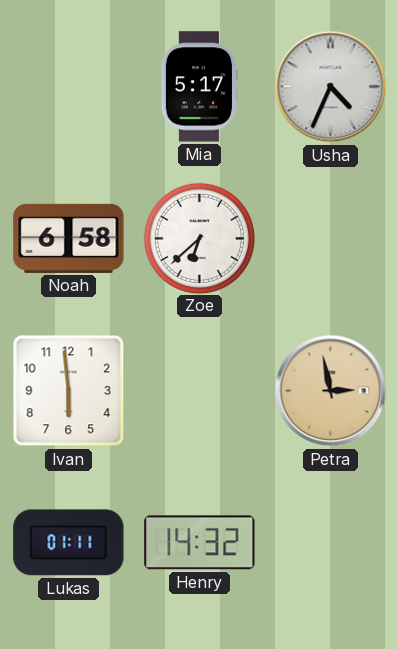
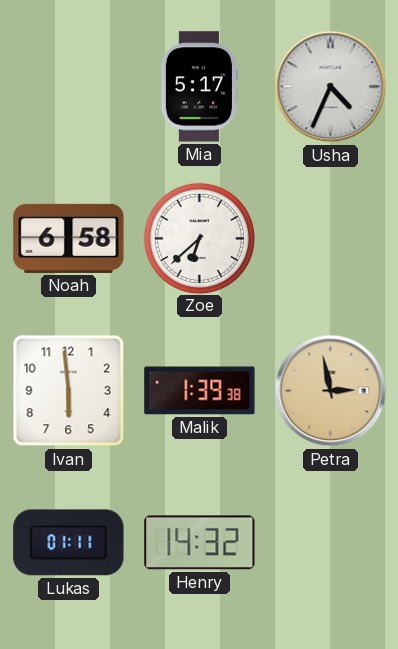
Malik: none -> 1:39
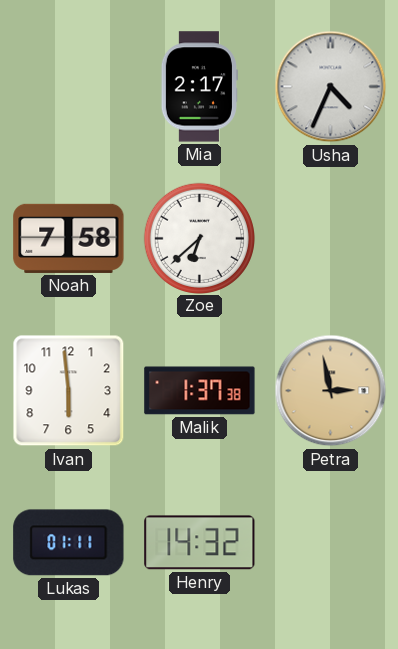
Mia: 5:17 -> 2:17
Noah: 6:58 -> 7:58
Malik: 1:39 -> 1:37
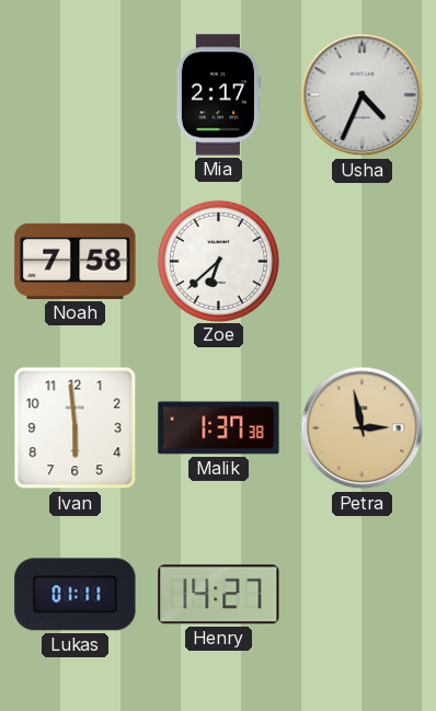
Henry: 14:32 -> 14:27
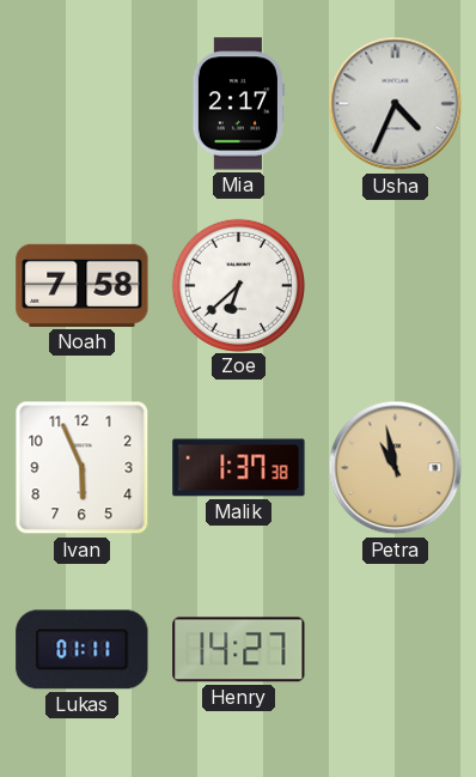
Ivan: 5:59 -> 5:56
Petra: 2:58 -> 10:58
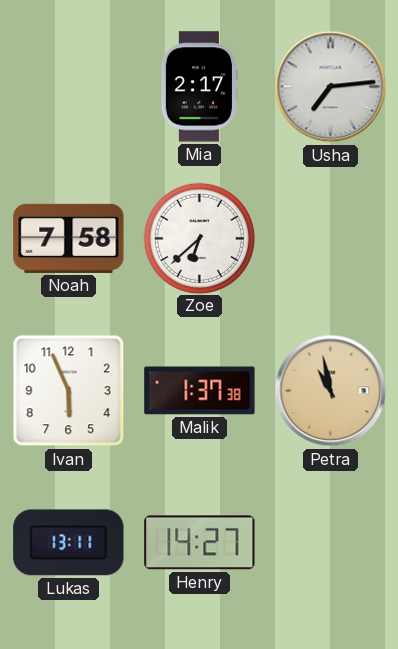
Usha: 4:34 -> 7:14
Lukas: 01:11 -> 13:11
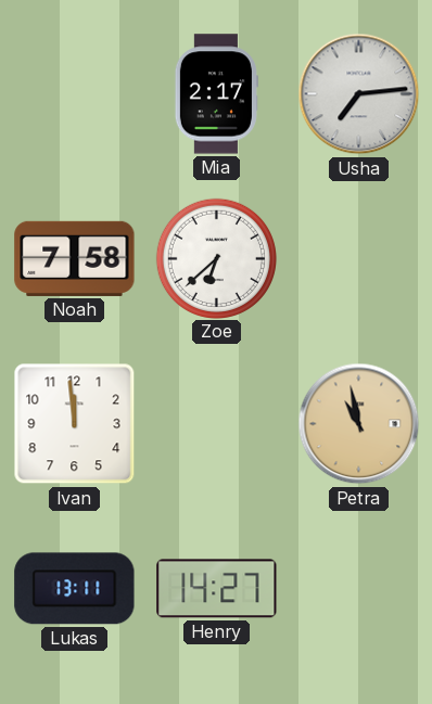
Ivan: 5:56 -> 11:59
Malik: 1:37 -> none
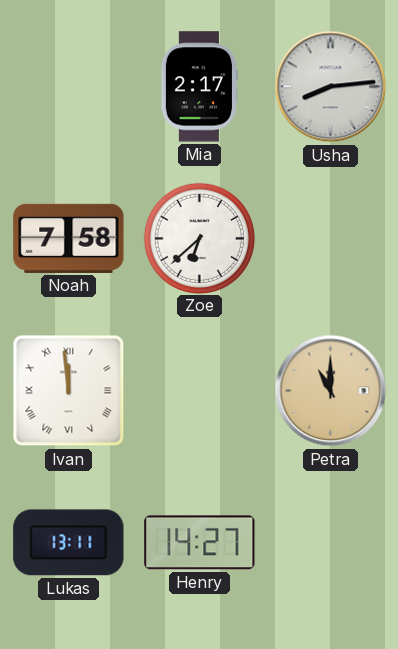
Usha: 7:14 -> 8:14
Ivan numerals: Arabic -> Roman
Petra: 10:58 -> 11:00
